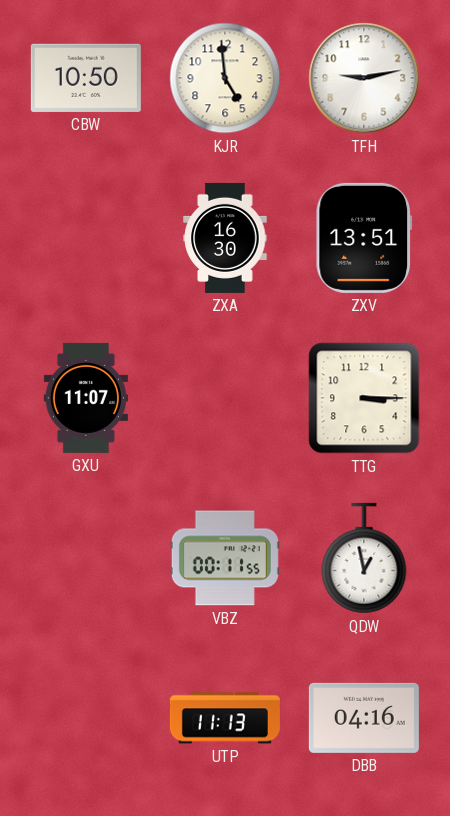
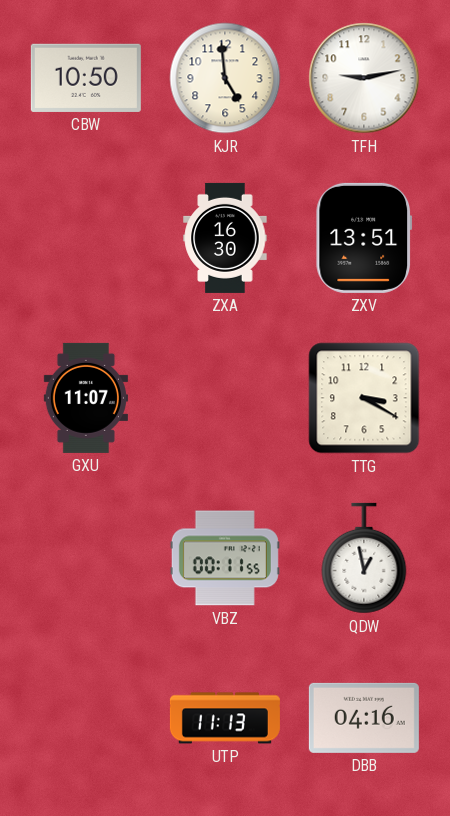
TTG: 3:15 -> 3:20
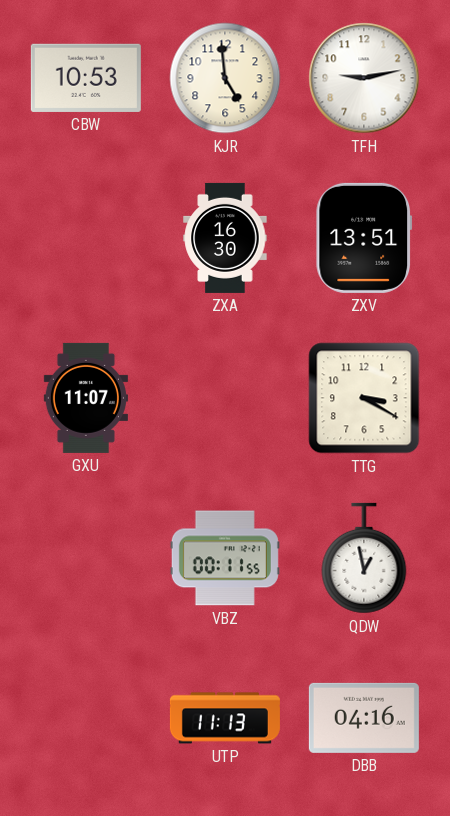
CBW: 10:50 -> 10:53
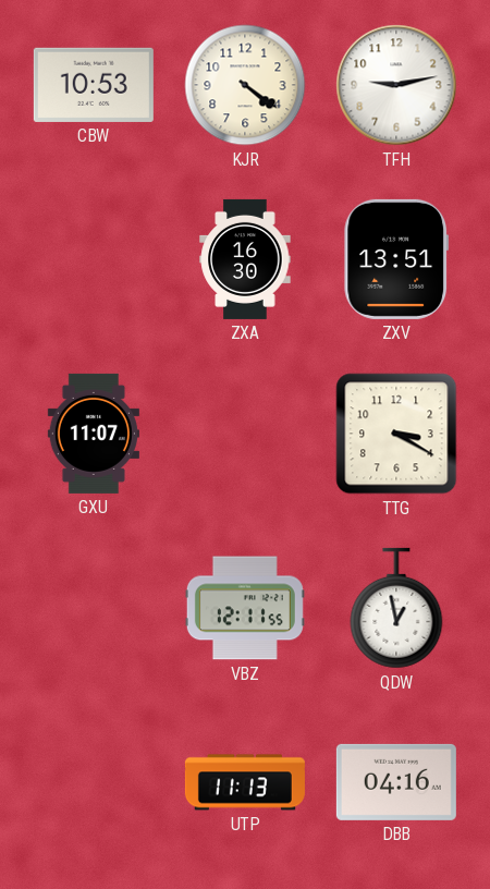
KJR: 4:59 -> 4:21
VBZ: 00:11 -> 12:11
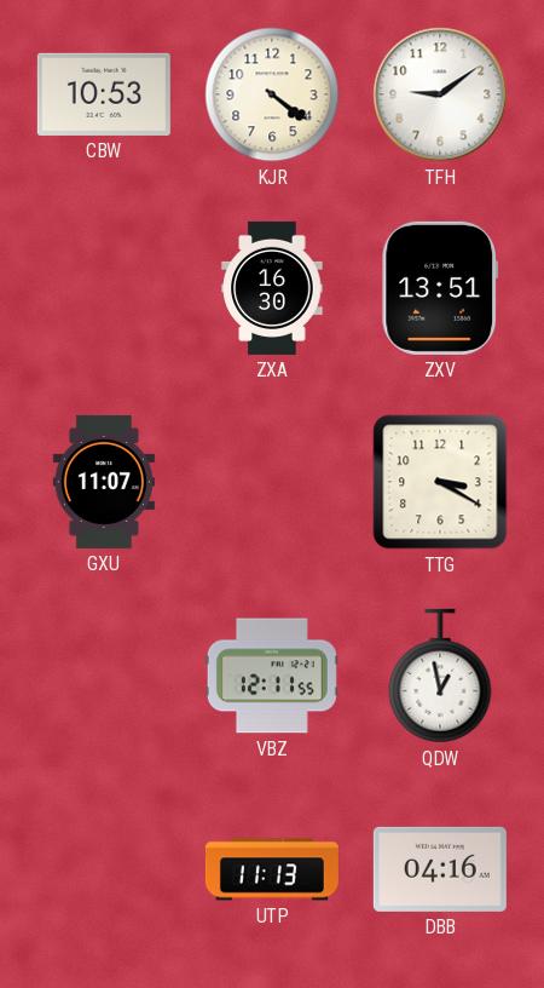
TFH: 9:13 -> 9:09
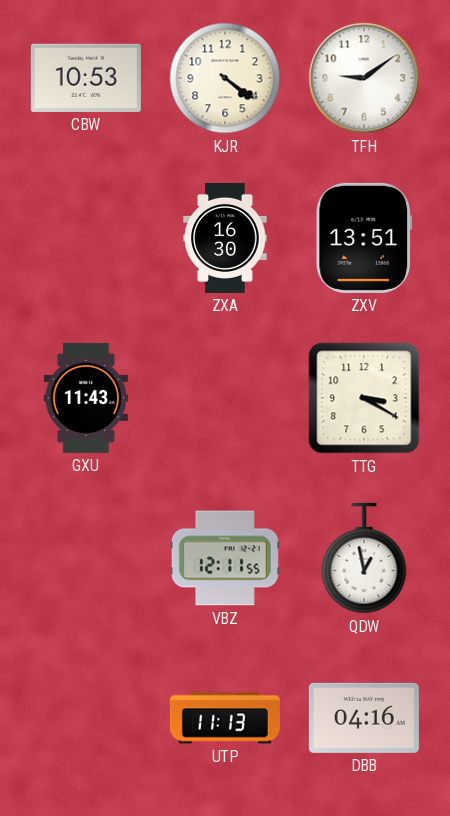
GXU: 11:07 -> 11:43
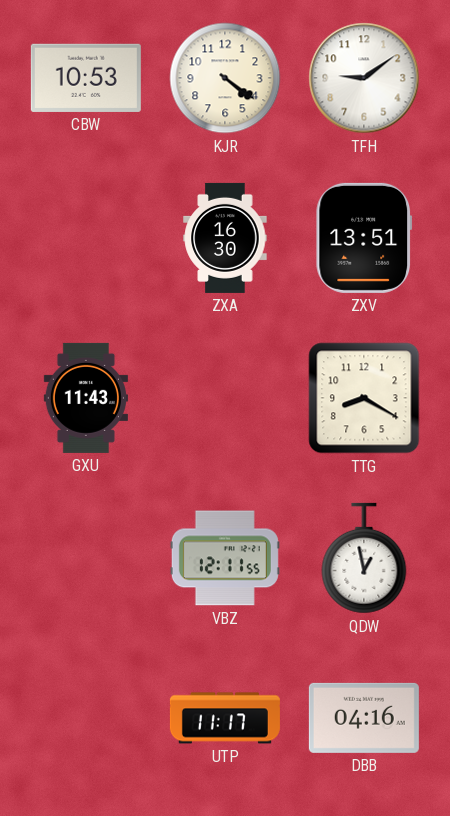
TTG: 3:20 -> 8:20
UTP: 11:13 -> 11:17
